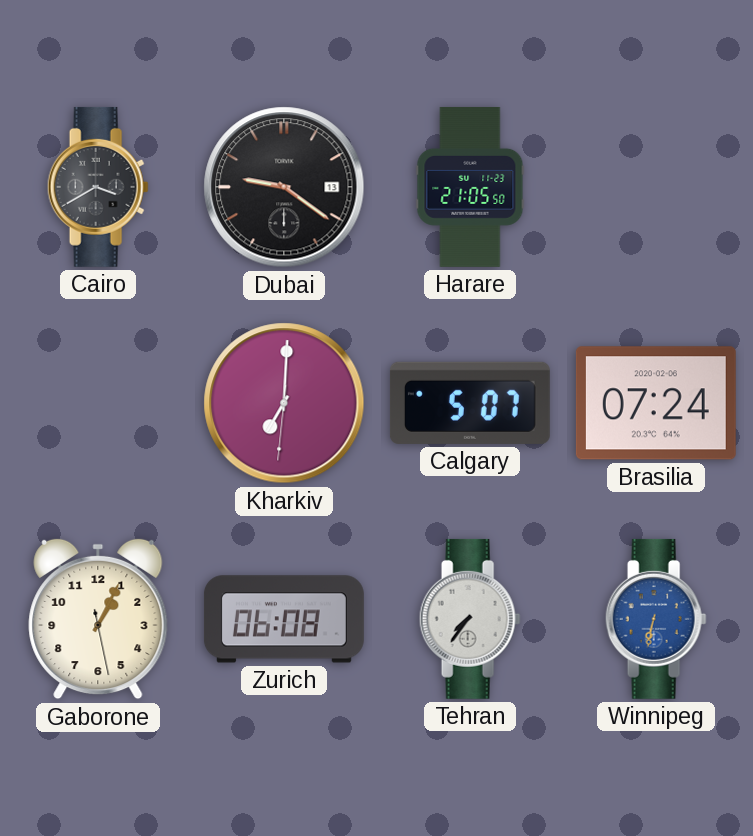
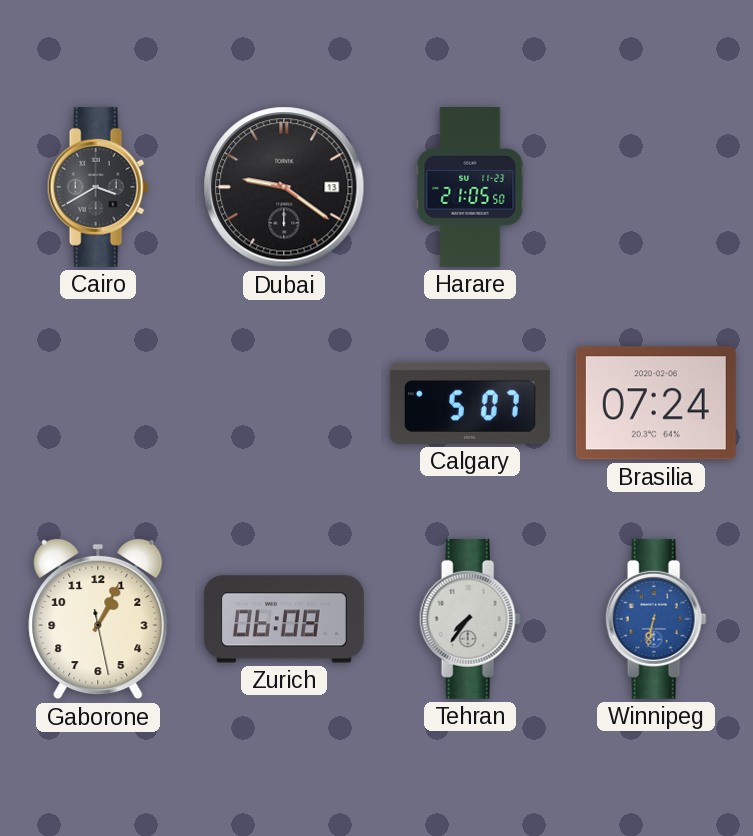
Kharkiv: 7:00 -> none
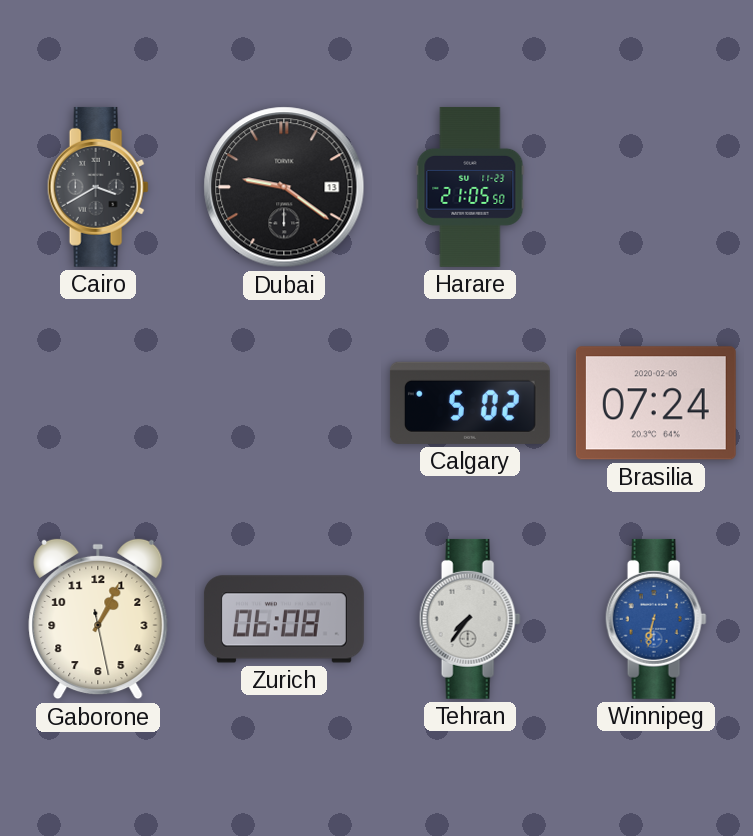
Calgary: 5:07 -> 5:02
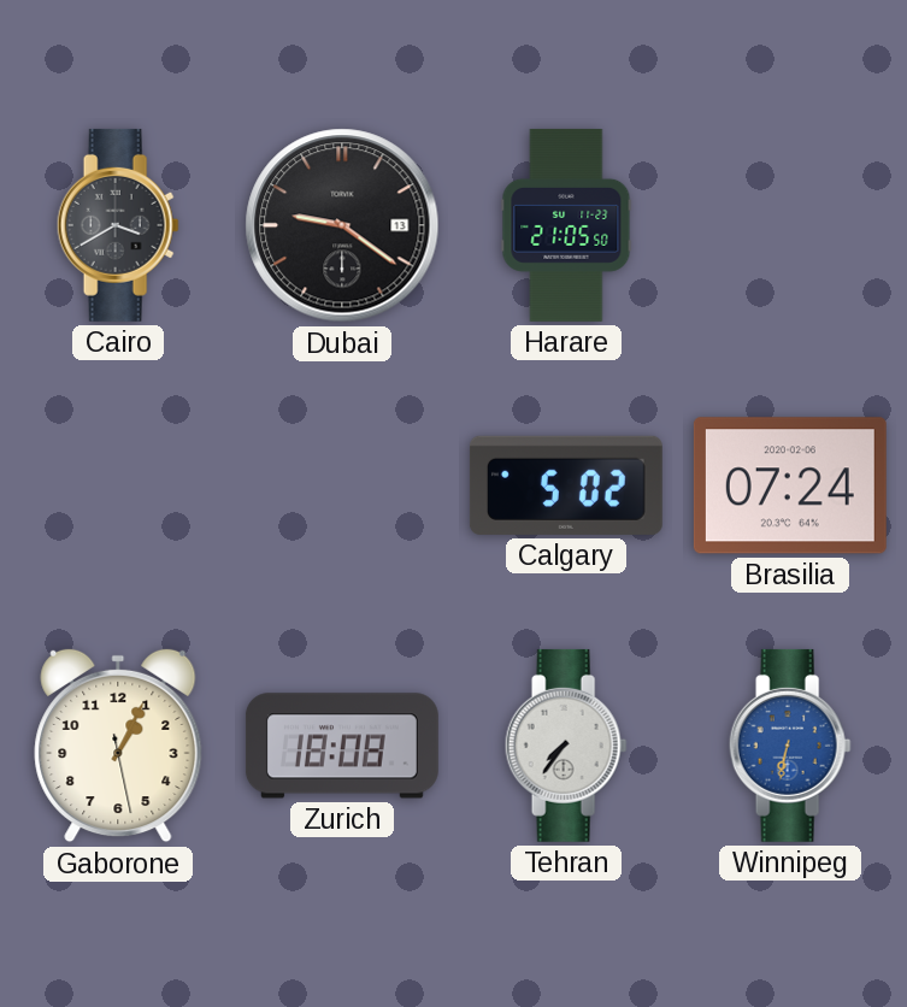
Zurich: 06:08 -> 18:08
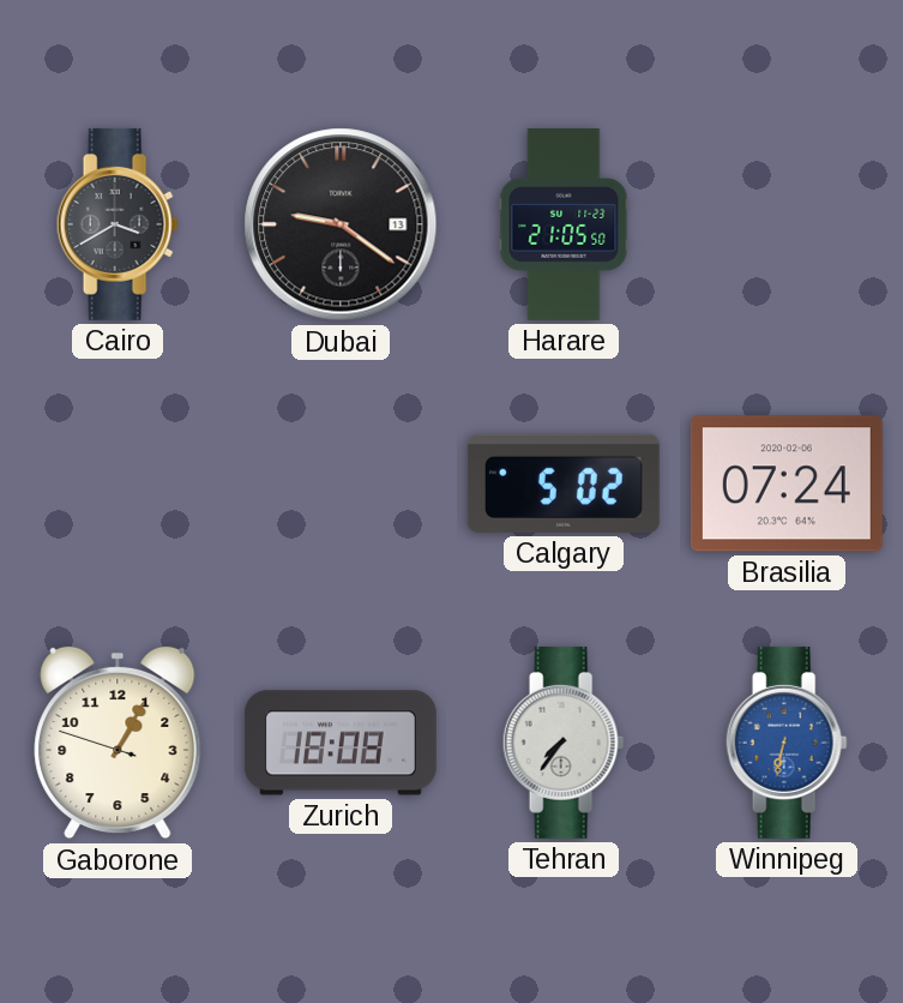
Gaborone: 1:04:28 -> 1:04:48
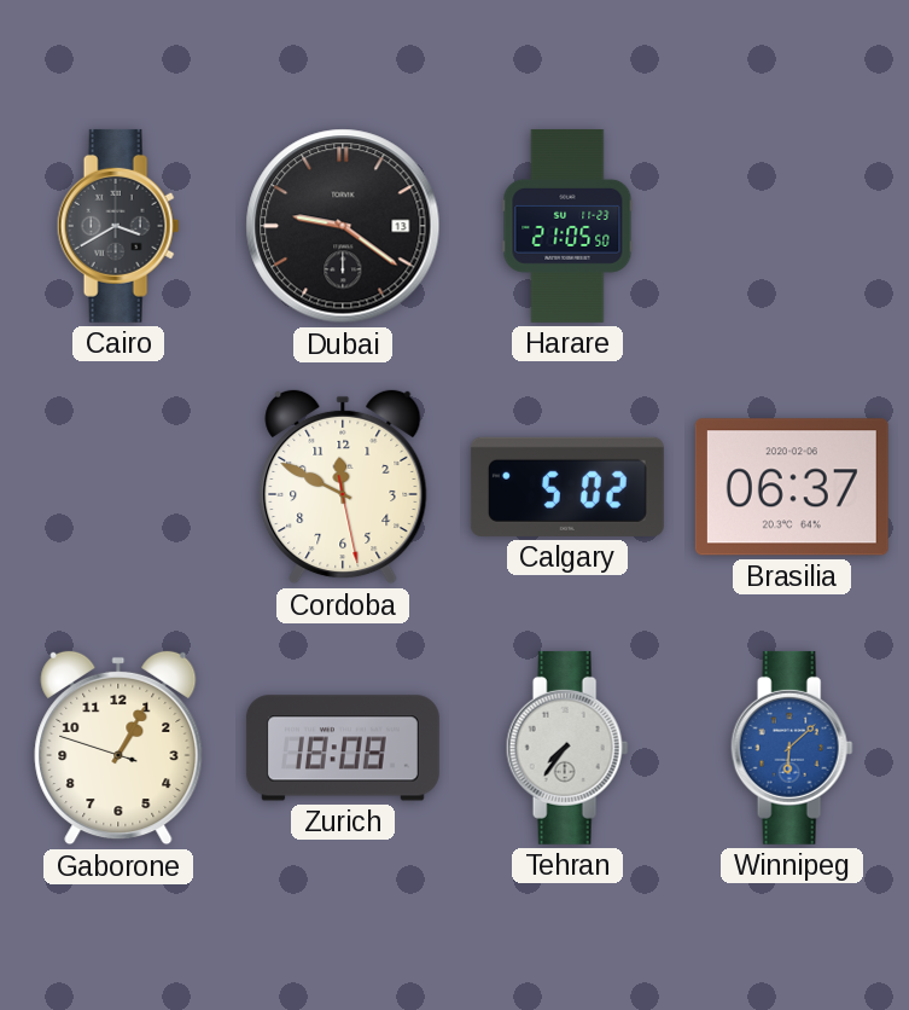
Cordoba: none -> 11:49
Brasilia: 07:24 -> 06:37
Winnipeg: 6:32 -> 6:08
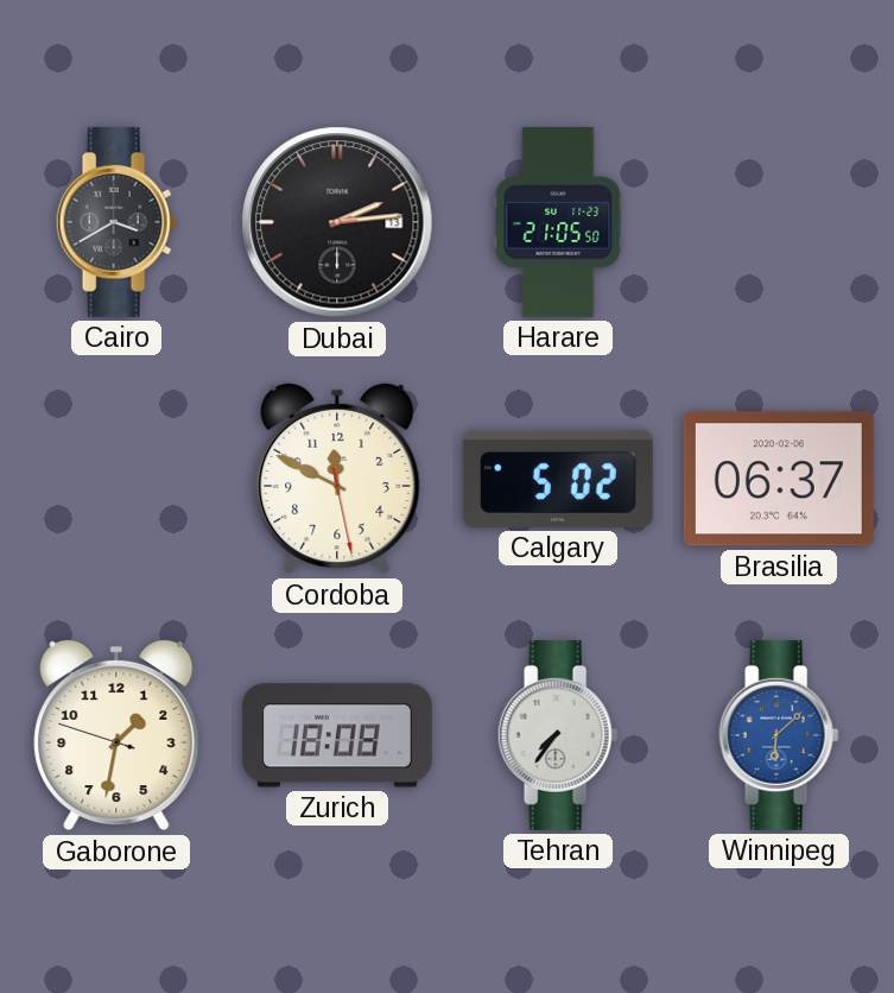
Dubai: 9:21 -> 2:14
Gaborone: 1:04 -> 1:31
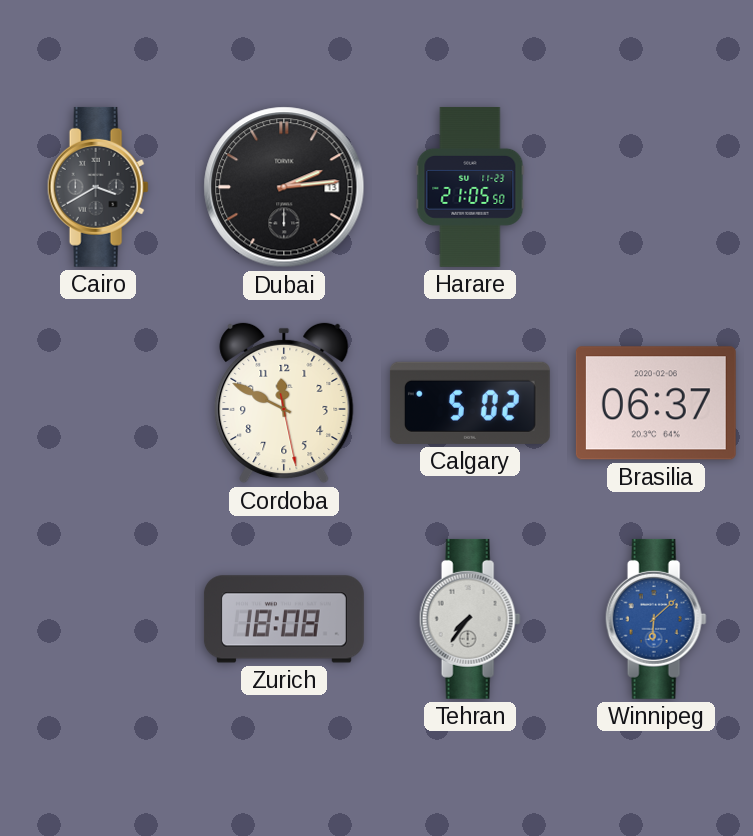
Gaborone: 1:31 -> none
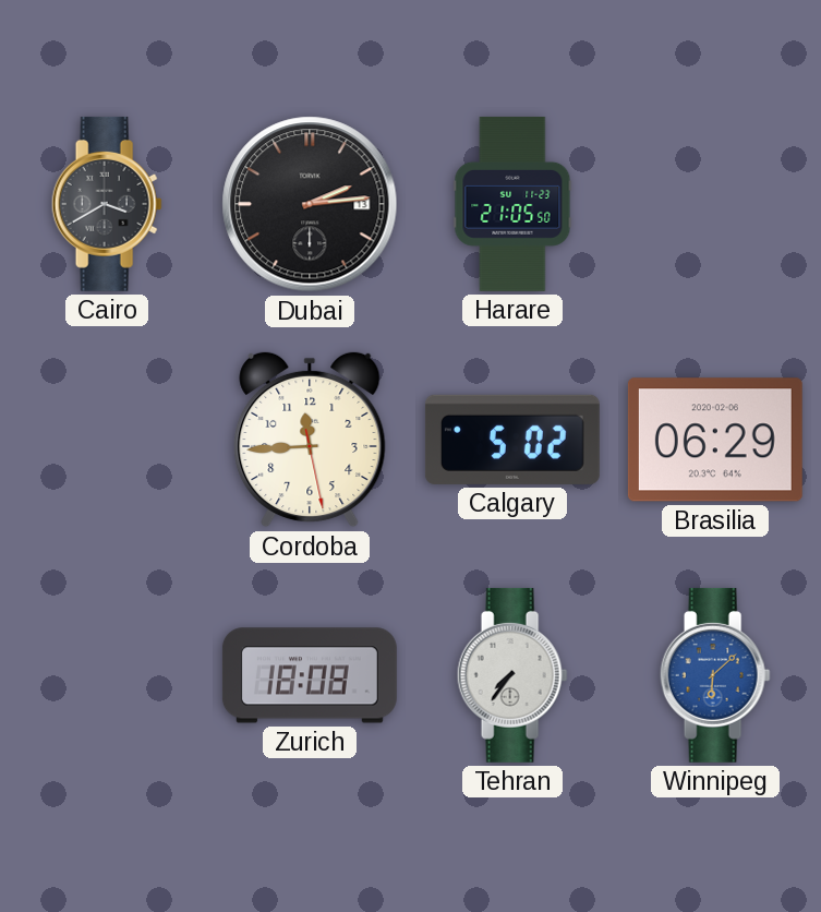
Cordoba: 11:49 -> 11:44
Brasilia: 06:37 -> 06:29
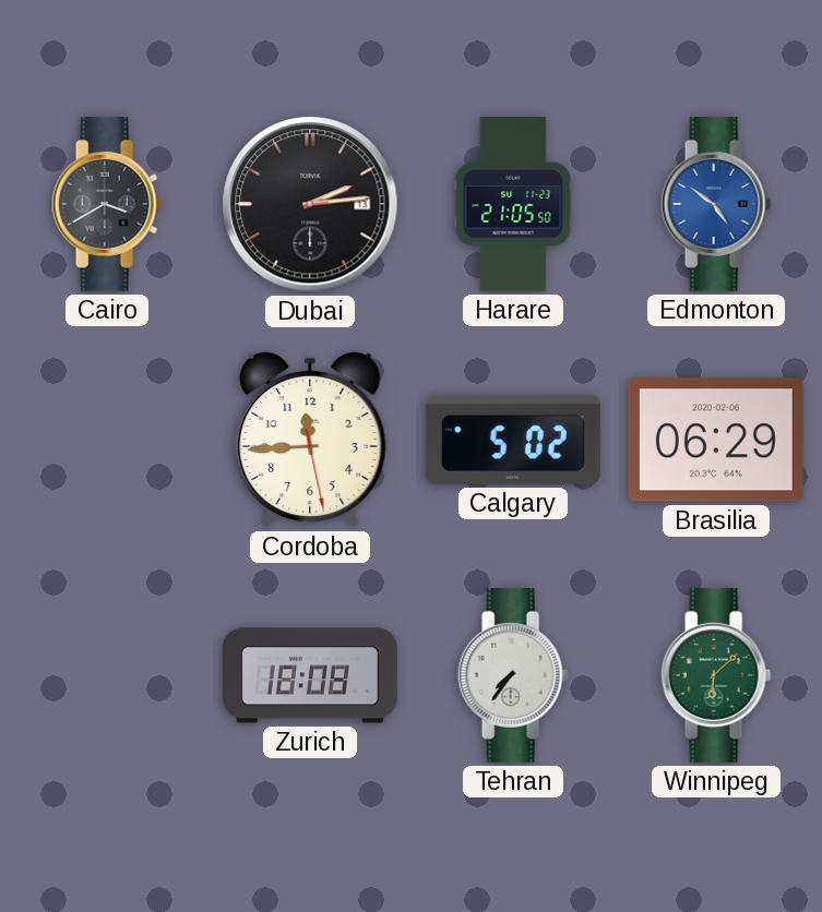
Edmonton: none -> 4:51
Winnipeg dial: blue -> green
